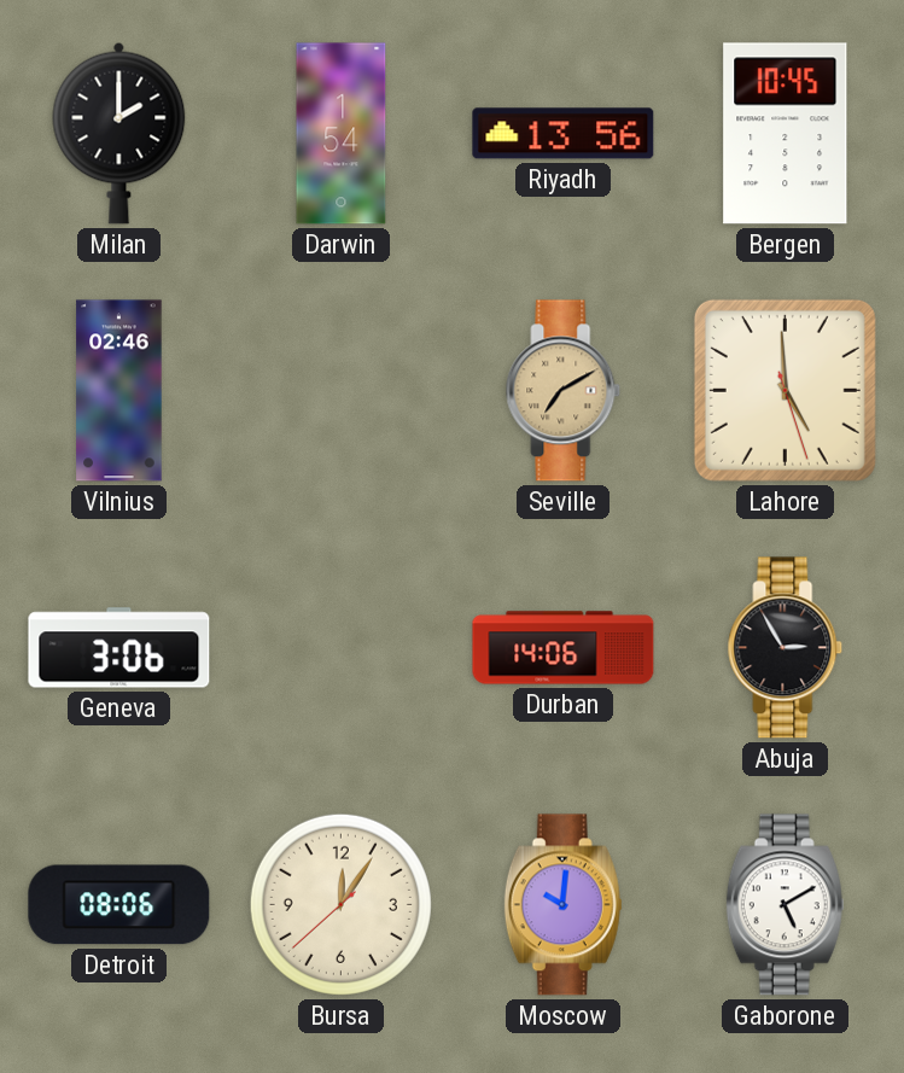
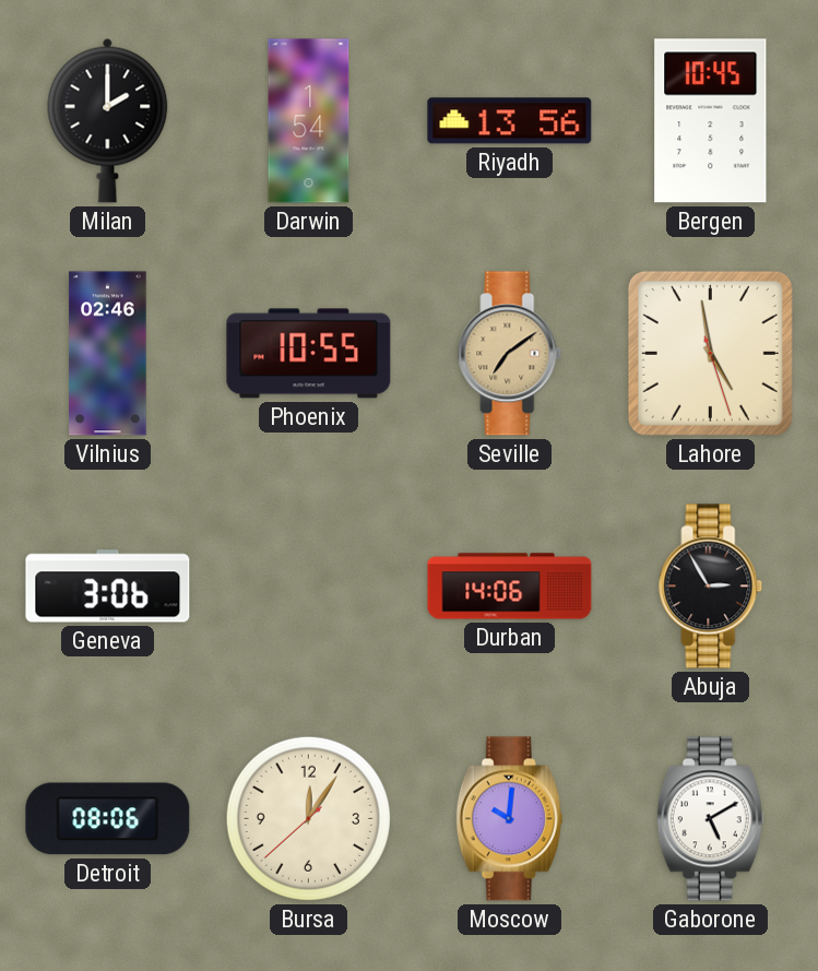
Phoenix: none -> 10:55
Seville: 7:10 -> 7:09
Lahore: 4:59 -> 4:58
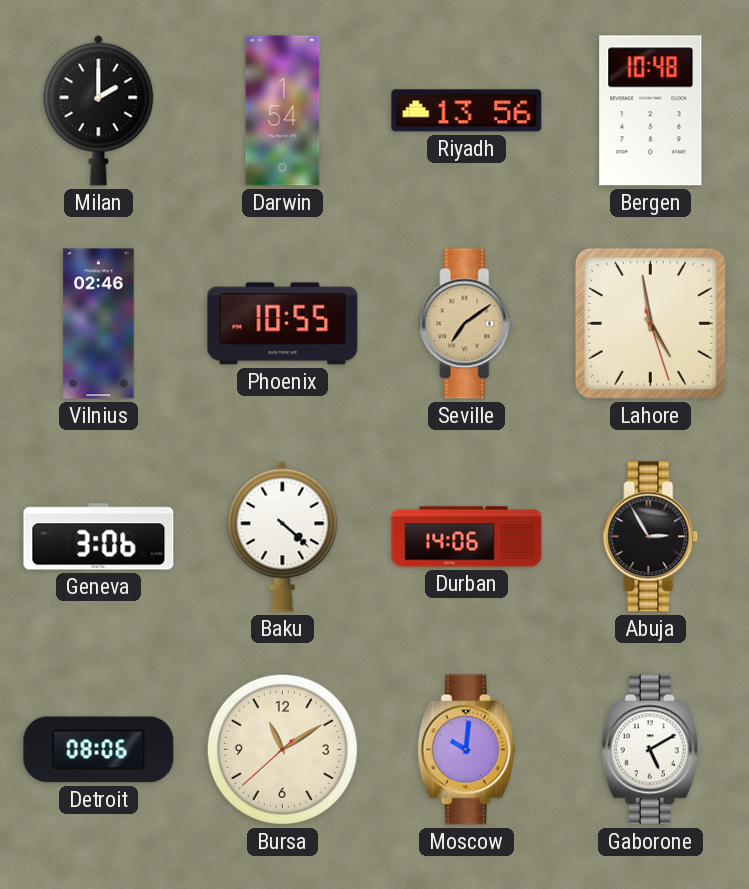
Bergen: 10:45 -> 10:48
Baku: none -> 4:22
Bursa: 12:05 -> 11:09
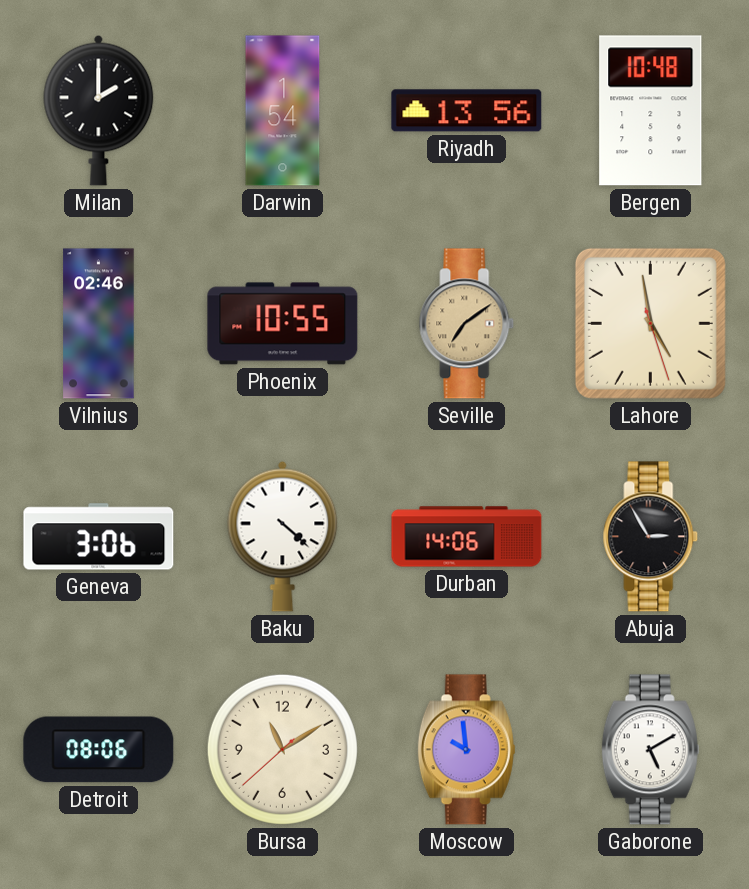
Moscow: 10:01 -> 9:59
